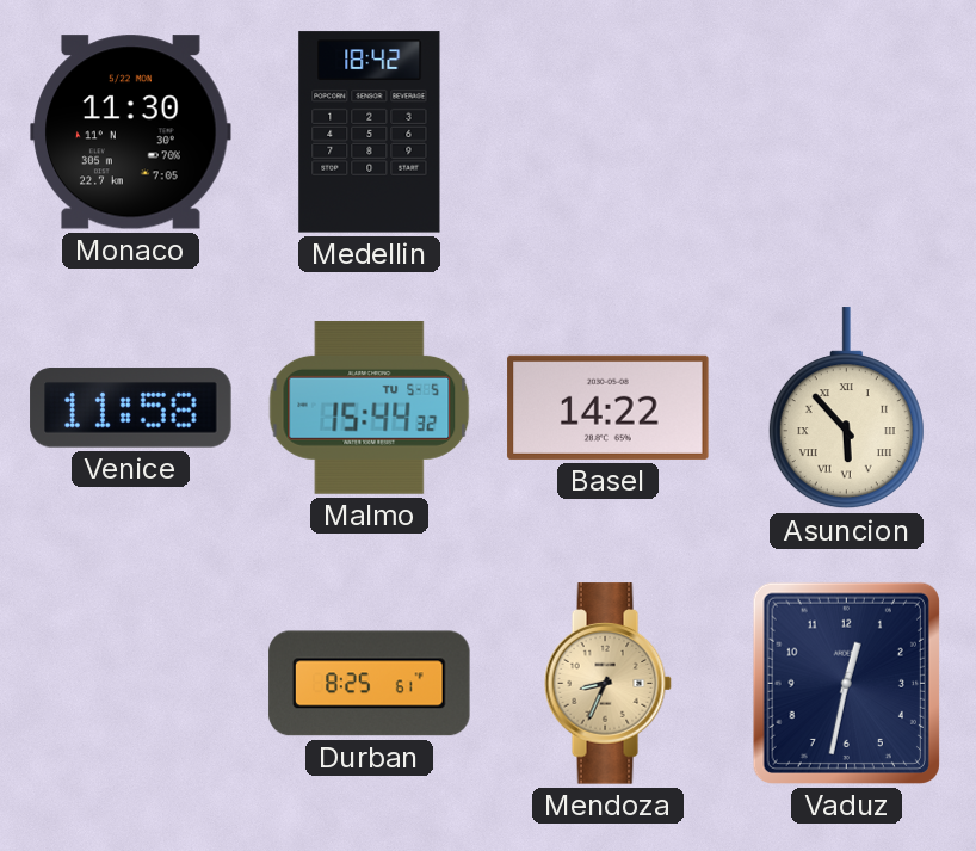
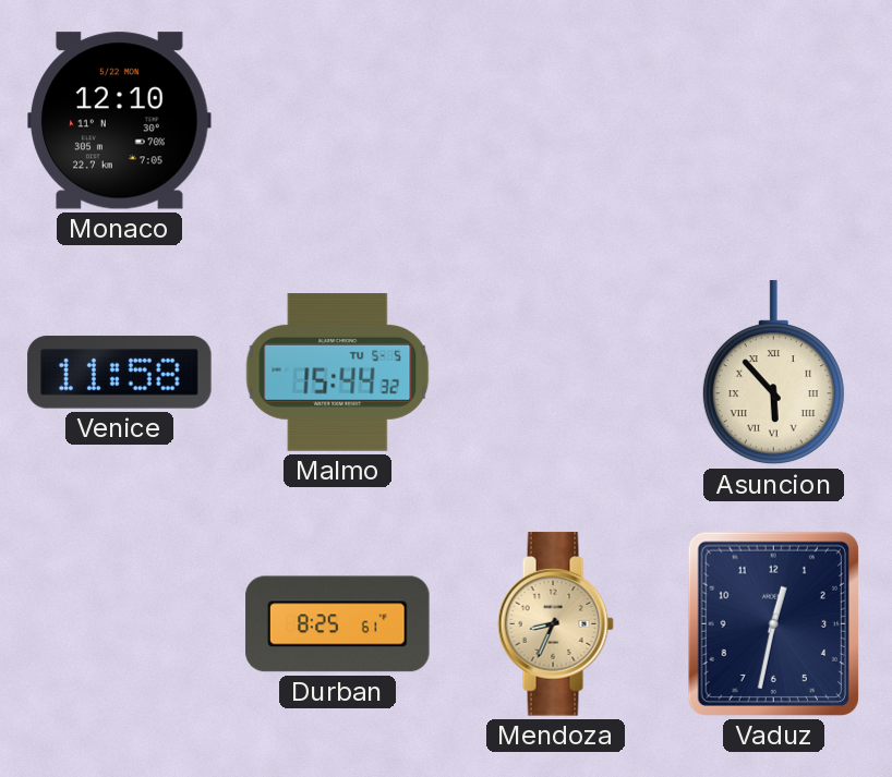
Monaco: 11:30 -> 12:10
Medellin: 18:42 -> none
Basel: 14:22 -> none
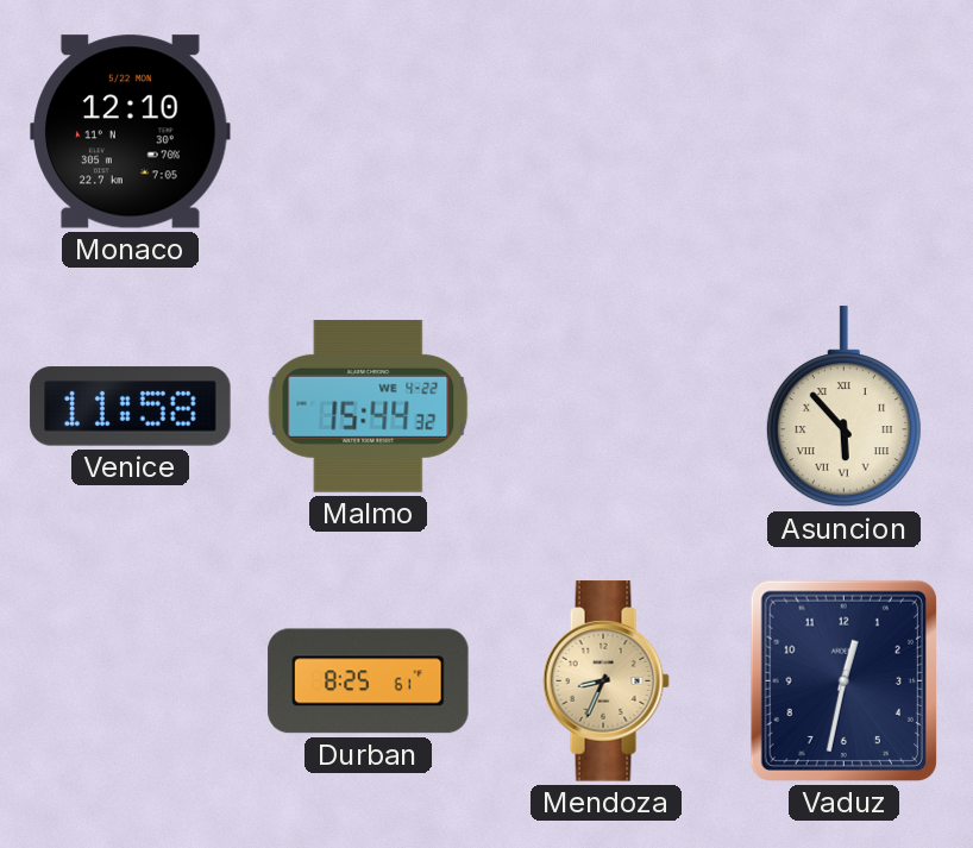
Malmo date: TU 5-5 -> WE 4-22
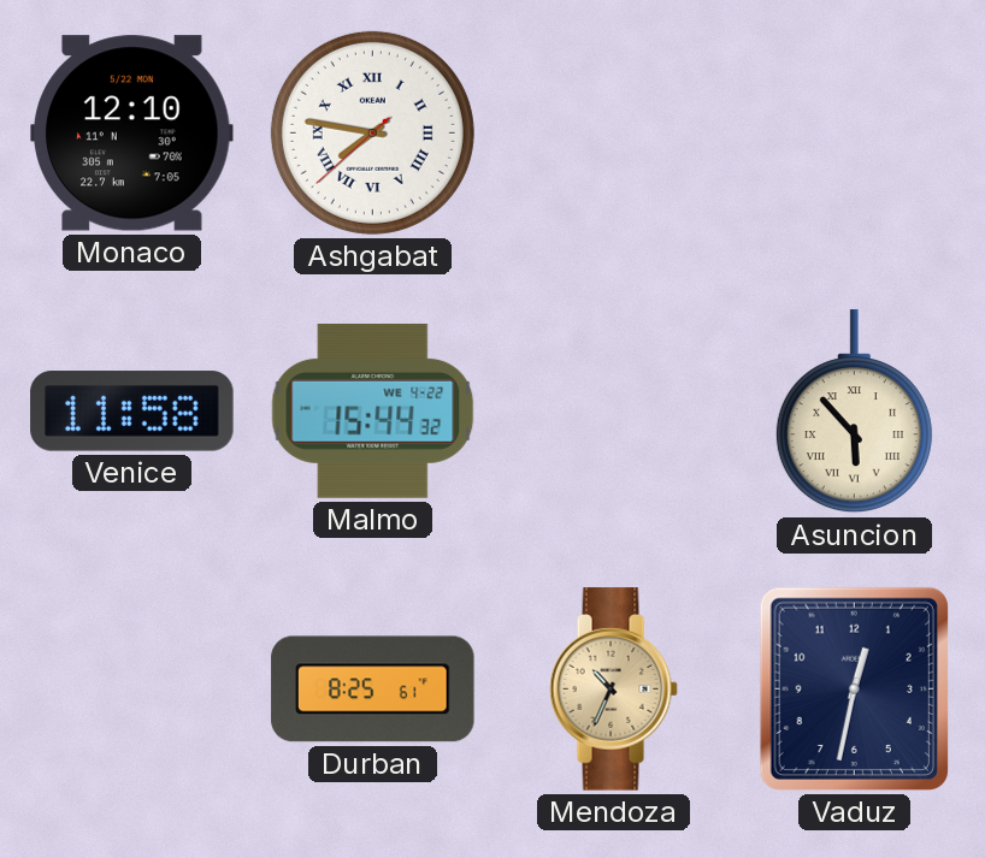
Ashgabat: none -> 7:46
Mendoza: 8:34 -> 10:34
